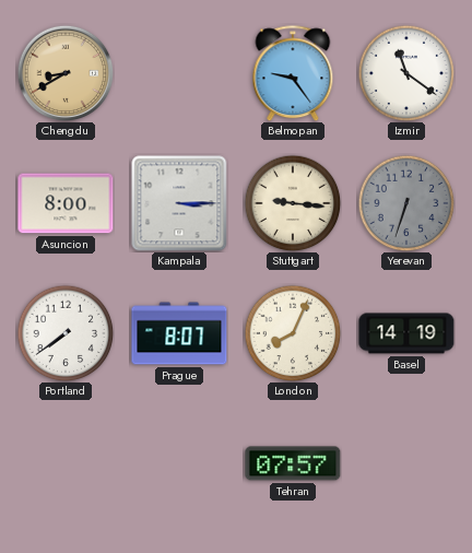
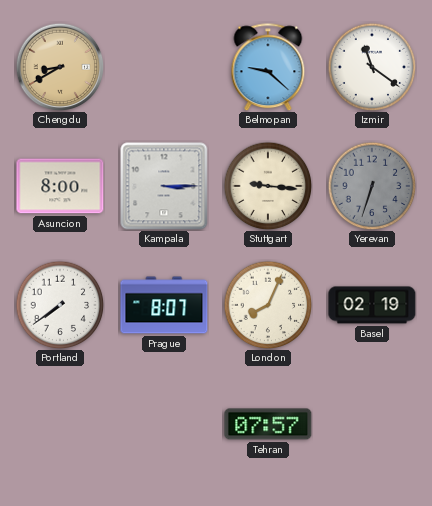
Belmopan: 9:24 -> 9:22
Basel: 14:19 -> 02:19
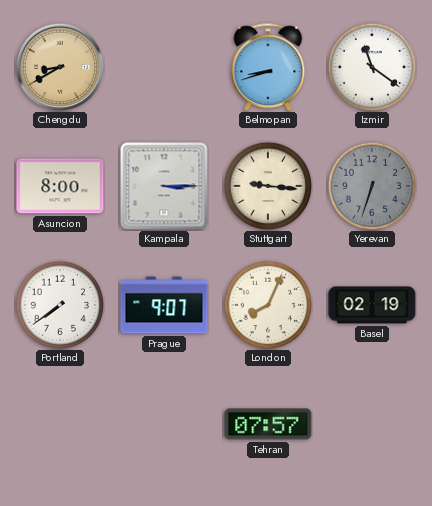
Belmopan: 9:22 -> 8:42
Prague: 8:07 -> 9:07
